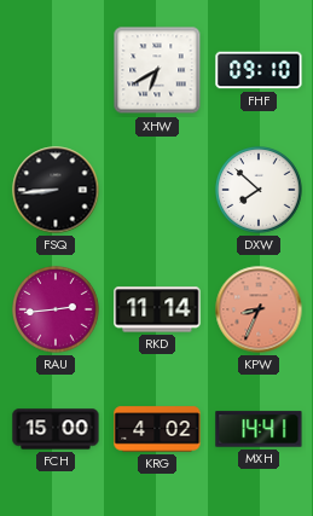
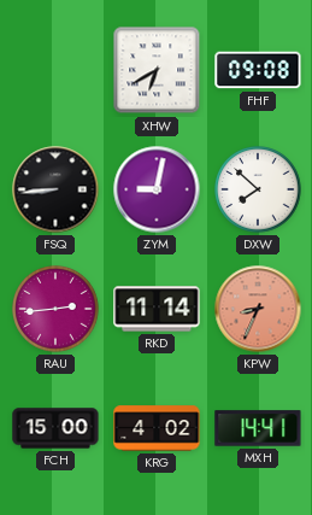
FHF: 09:10 -> 09:08
ZYM: none -> 9:02
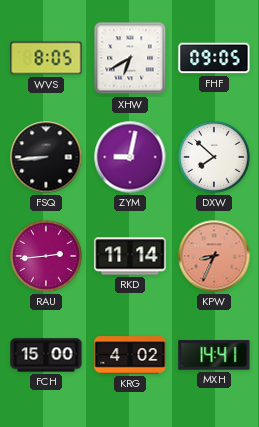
WVS: none -> 8:05
FHF: 09:08 -> 09:05
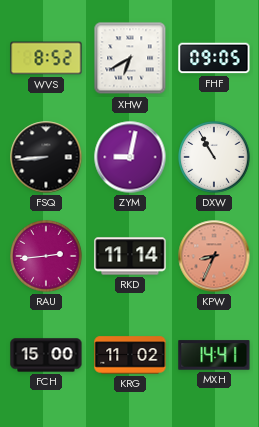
WVS: 8:05 -> 8:52
DXW: 7:52 -> 10:55
KRG: 4:02 -> 11:02
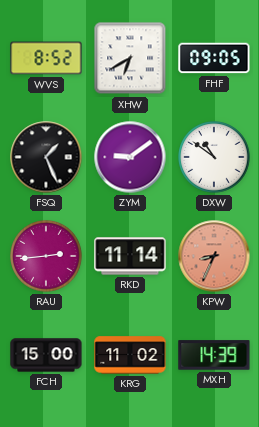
FSQ: 8:44 -> 1:26
ZYM: 9:02 -> 9:09
DXW: 10:55 -> 10:51
MXH: 14:41 -> 14:39
